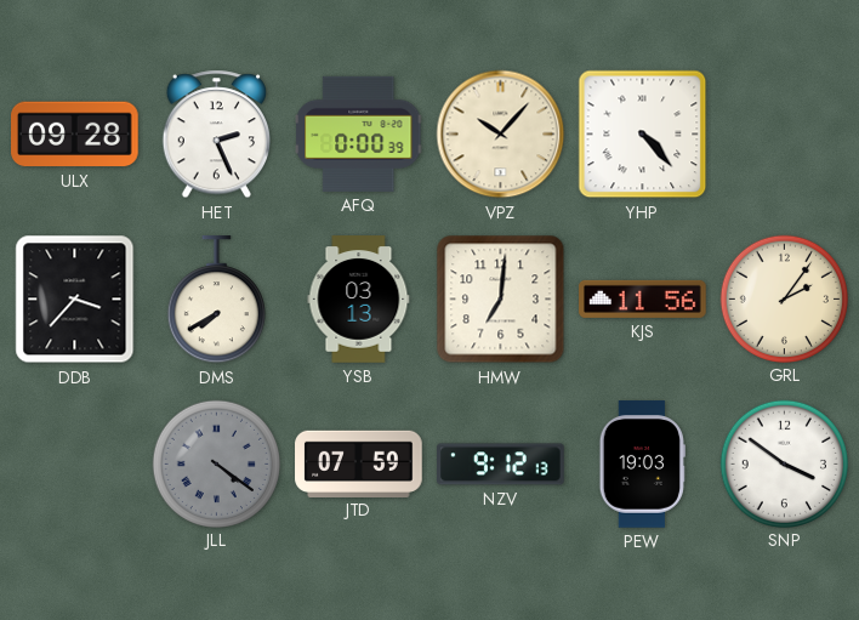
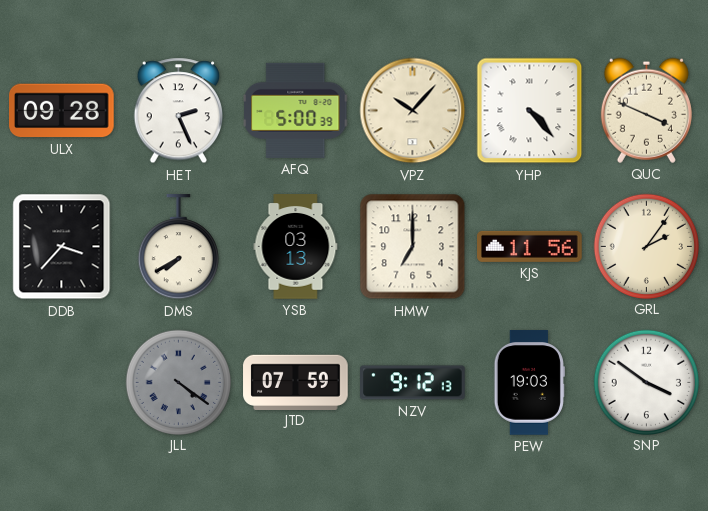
AFQ: 0:00 -> 5:00
QUC: none -> 3:49
HMW: 7:01 -> 7:00
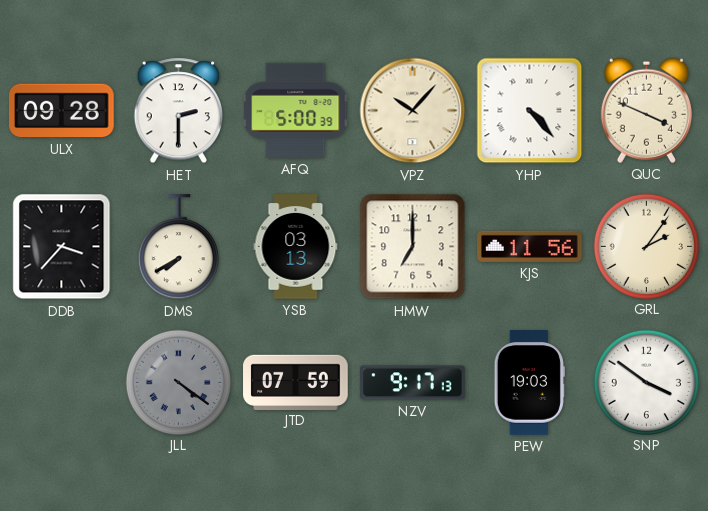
HET: 2:26 -> 2:30
NZV: 9:12 -> 9:17
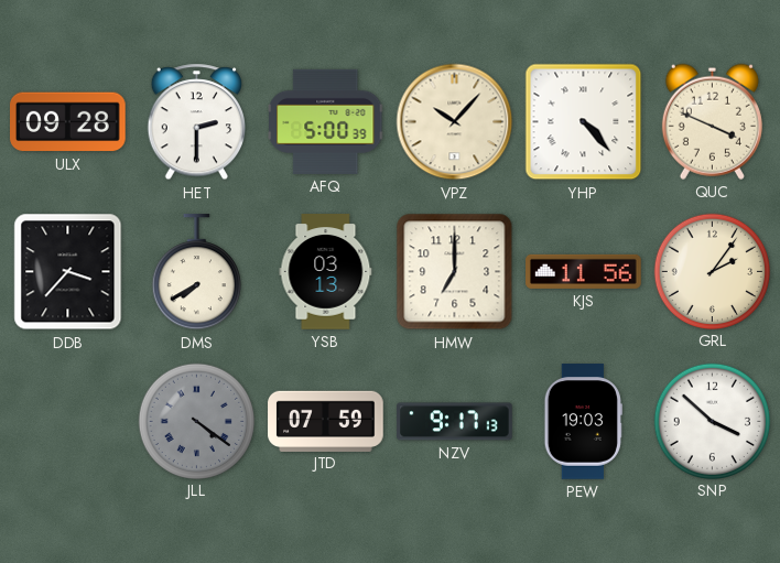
SNP: 3:51 -> 3:52
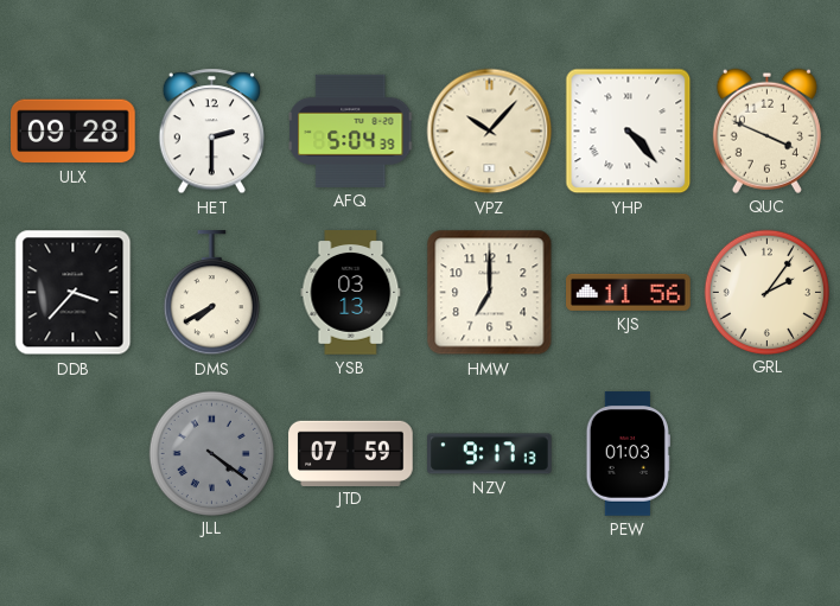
AFQ: 5:00 -> 5:04
PEW: 19:03 -> 01:03
SNP: 3:52 -> none
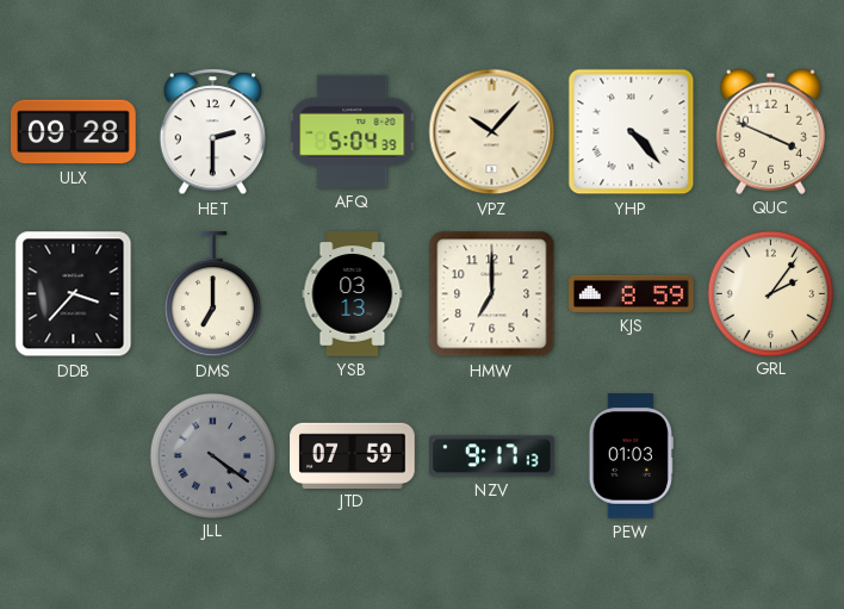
DMS: 7:40 -> 7:00
KJS: 11:56 -> 8:59
